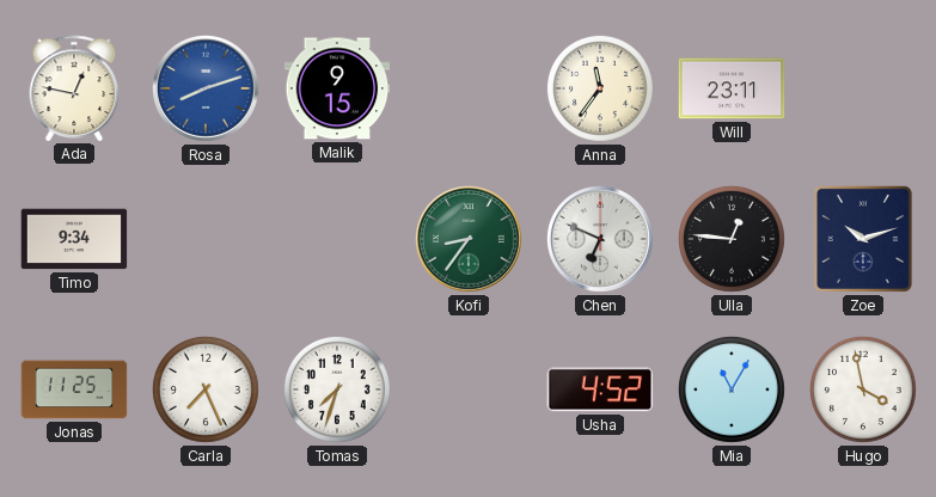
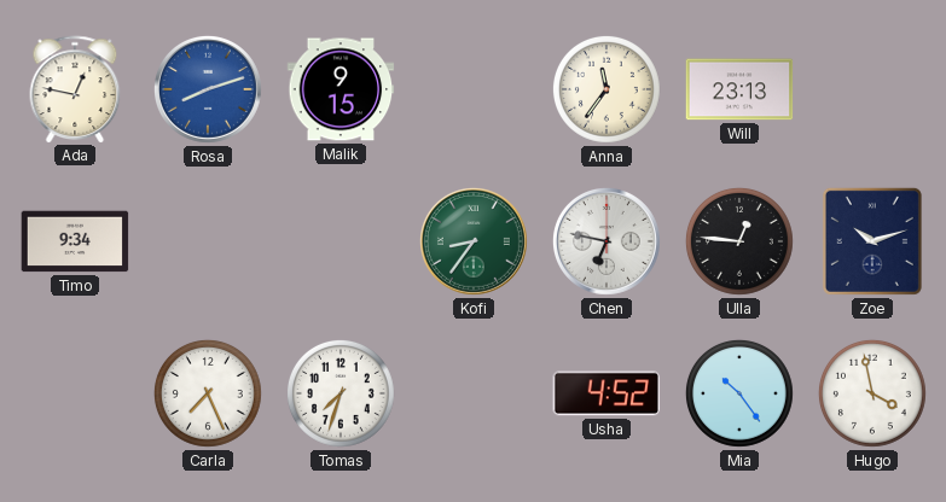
Will: 23:11 -> 23:13
Chen: 6:49 -> 6:47
Jonas: 11:25 -> none
Mia: 11:05 -> 10:24
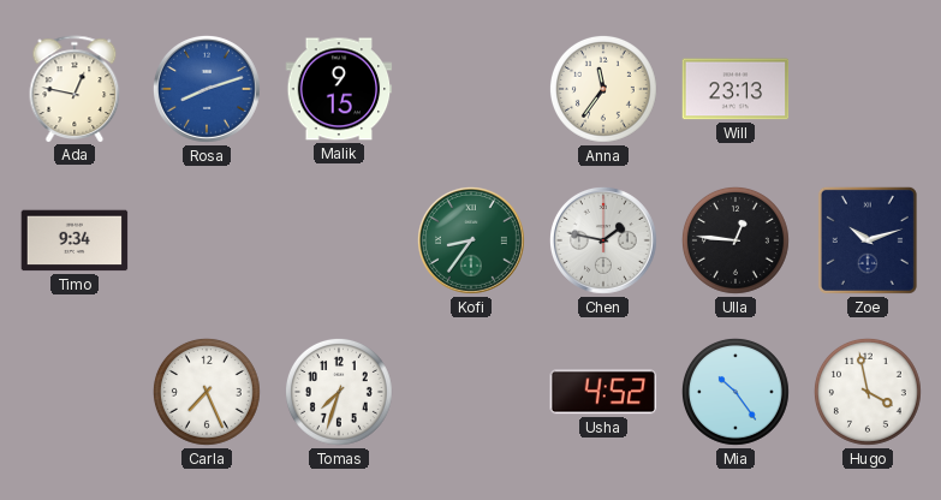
Chen: 6:47 -> 1:47
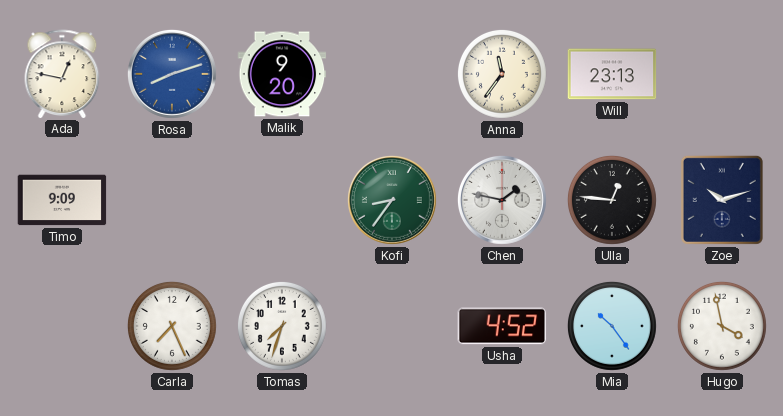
Malik: 9:15 -> 9:20
Timo: 9:34 -> 9:09
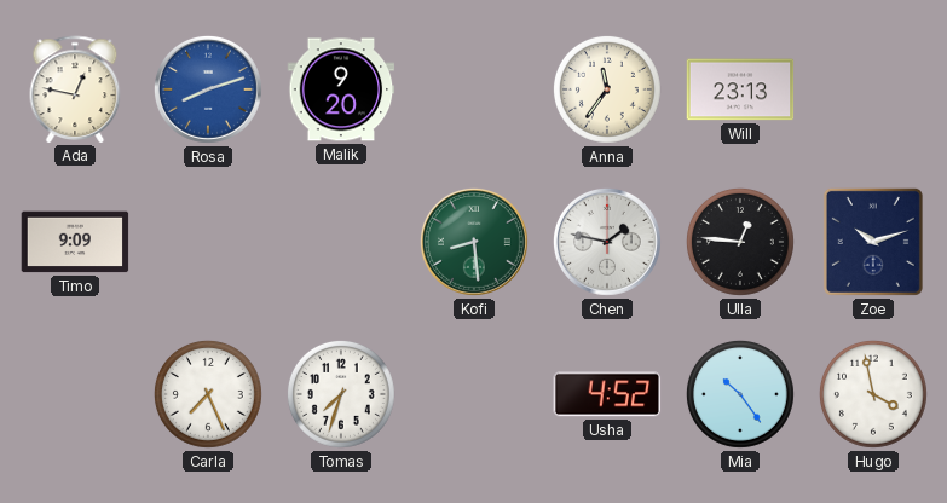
Kofi: 8:36 -> 8:29
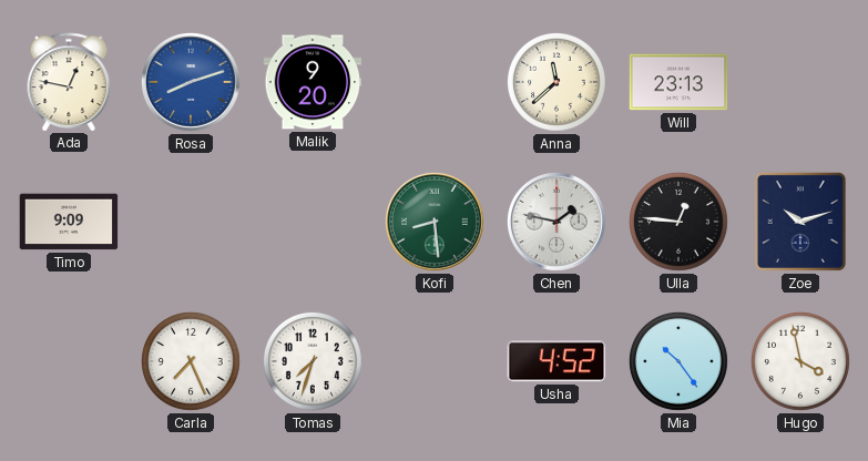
Anna: 11:36 -> 11:38
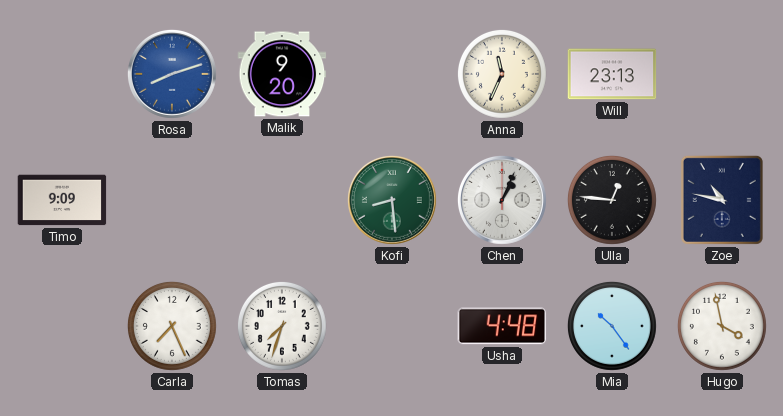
Ada: 12:47 -> none
Anna: 11:38 -> 11:34
Chen: 1:47 -> 1:04
Zoe: 10:12 -> 10:47
Usha: 4:52 -> 4:48
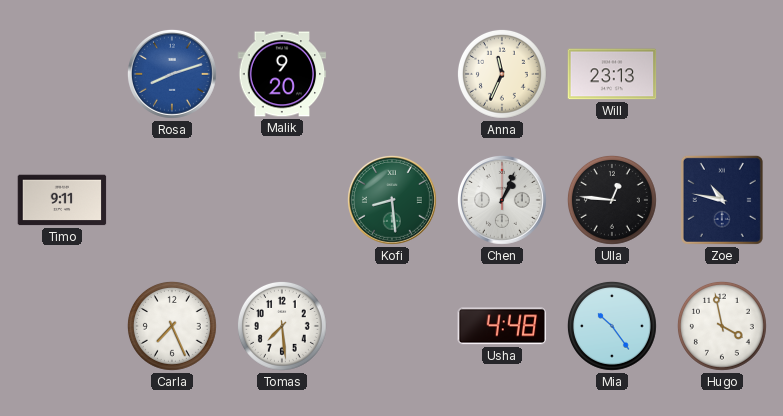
Timo: 9:09 -> 9:11
Tomas: 7:33 -> 7:29
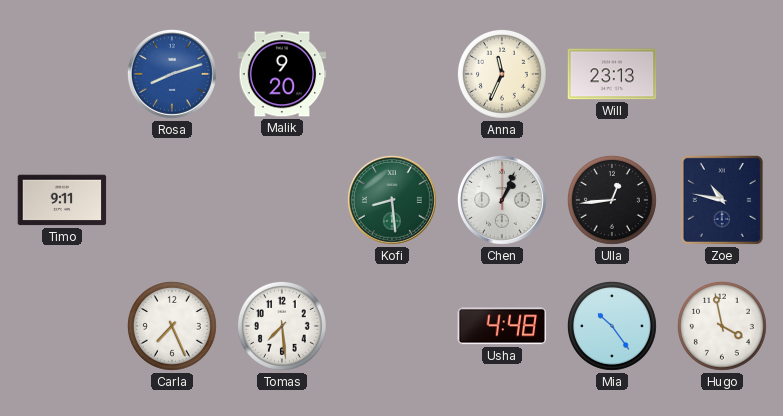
Ulla: 12:46 -> 12:44
